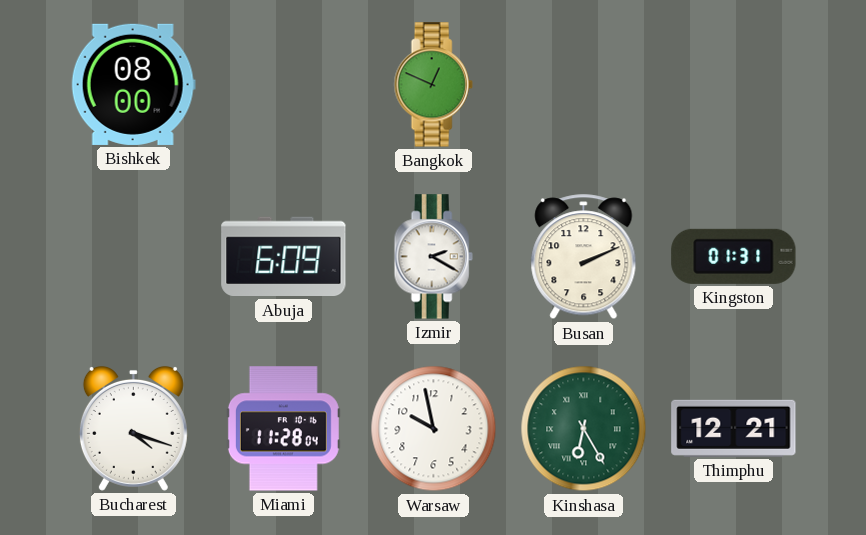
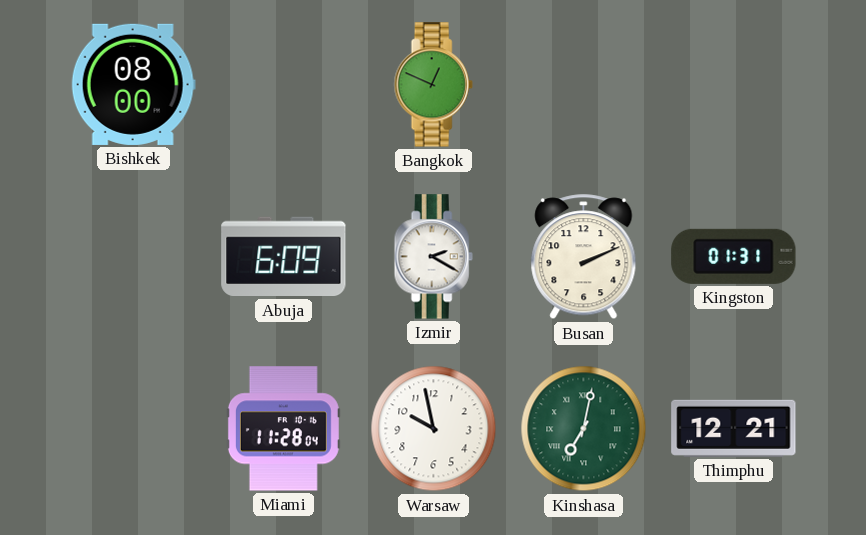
Bucharest: 4:18 -> none
Kinshasa: 6:25 -> 7:02
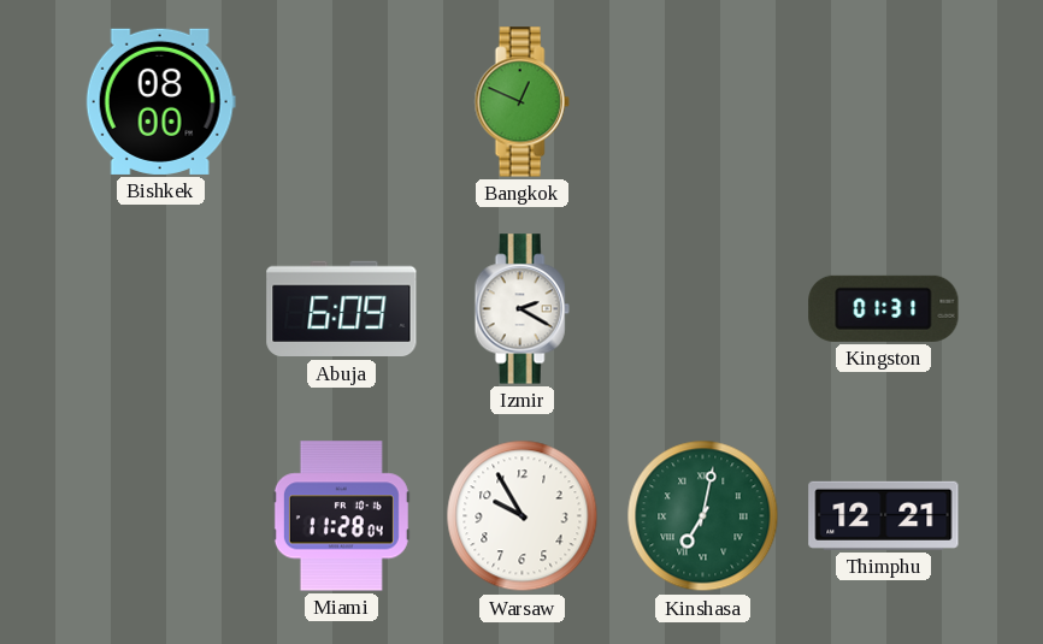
Busan: 2:11 -> none
Warsaw: 9:58 -> 9:55
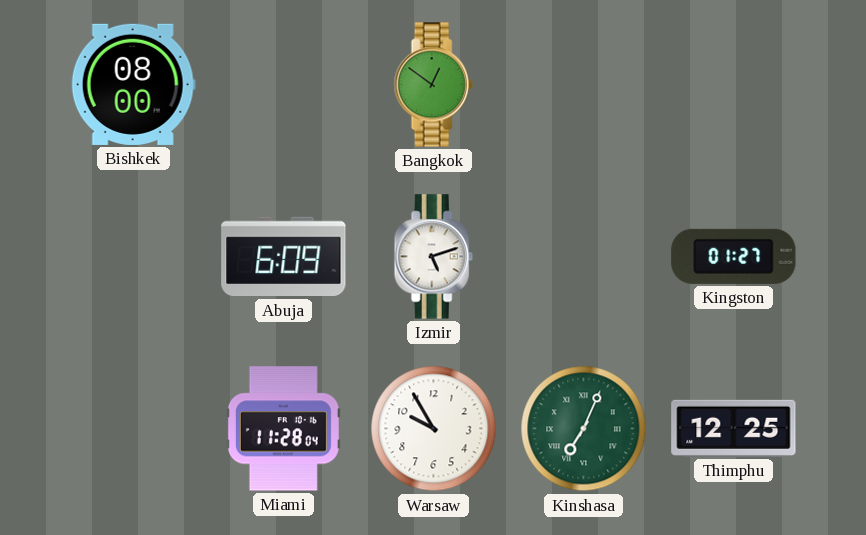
Bangkok: 12:49 -> 12:51
Izmir: 2:20 -> 5:12
Kingston: 01:31 -> 01:27
Kinshasa: 7:02 -> 7:04
Thimphu: 12:21 -> 12:25
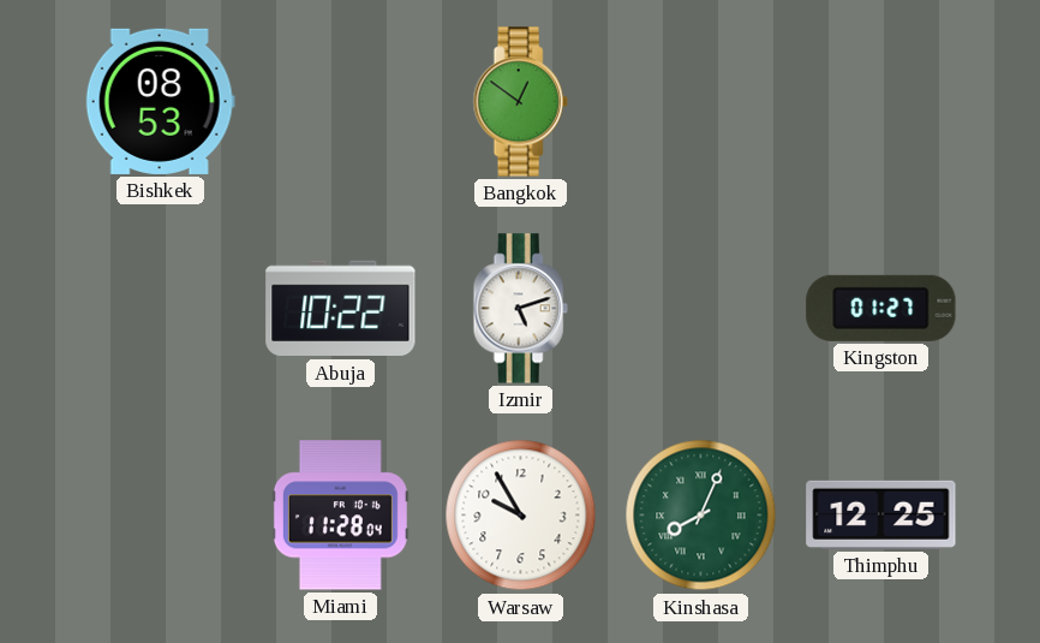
Bishkek: 08:00 -> 08:53
Abuja: 6:09 -> 10:22
Kinshasa: 7:04 -> 8:04
